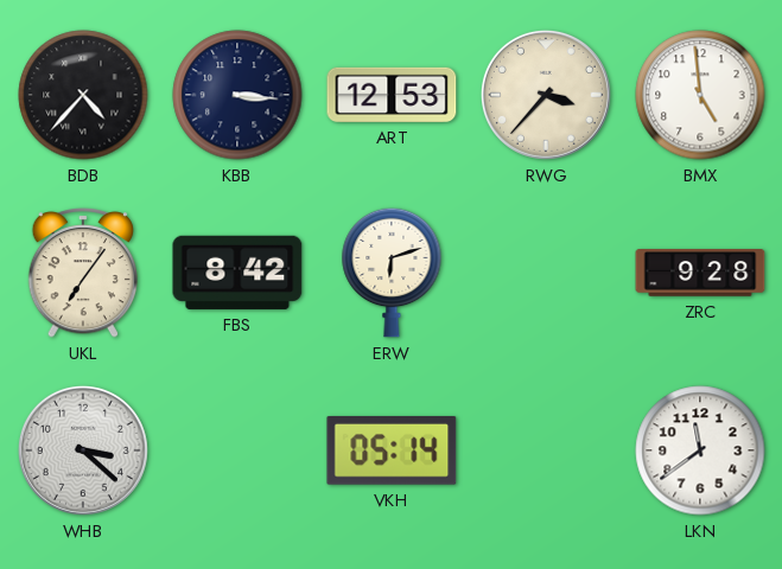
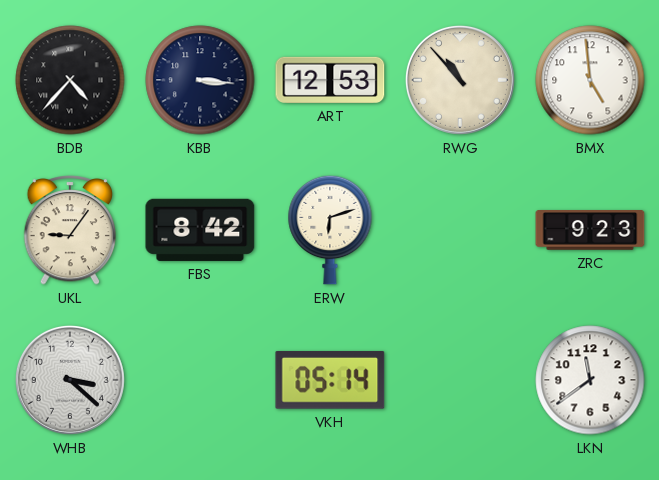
RWG: 3:37 -> 10:53
UKL: 7:06 -> 9:06
ZRC: 9:28 -> 9:23
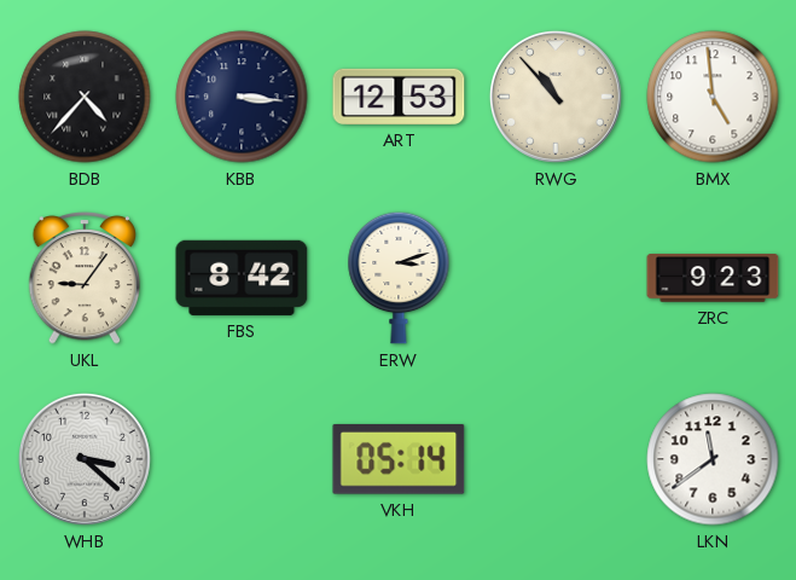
ERW: 6:12 -> 3:12
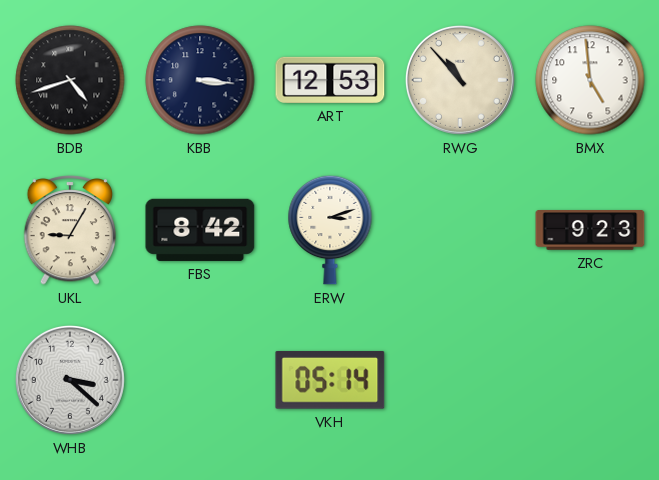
BDB: 4:37 -> 4:42
UKL: 9:06 -> 9:05
LKN: 11:39 -> none
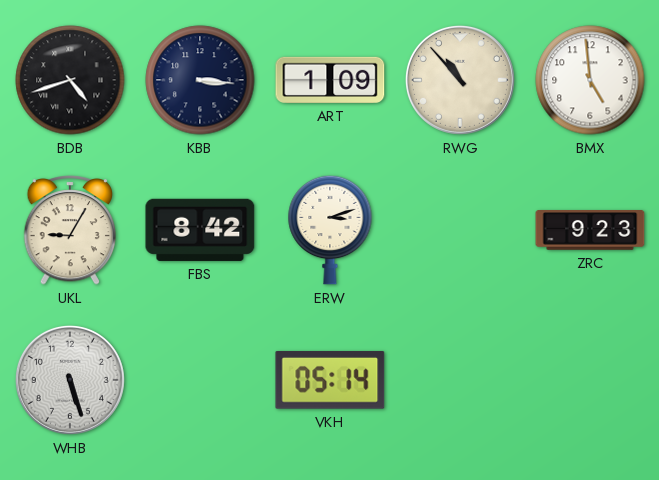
ART: 12:53 -> 1:09
WHB: 3:22 -> 5:27
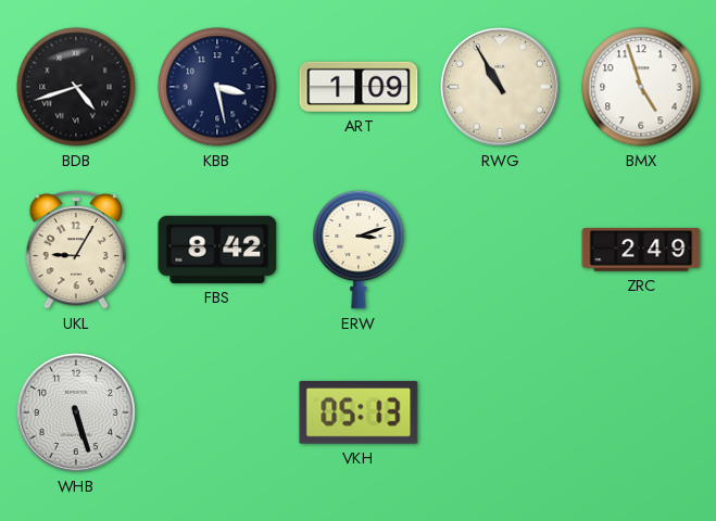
KBB: 3:16 -> 3:28
RWG: 10:53 -> 10:55
BMX: 4:59 -> 4:57
ZRC: 9:23 -> 2:49
VKH: 05:14 -> 05:13
